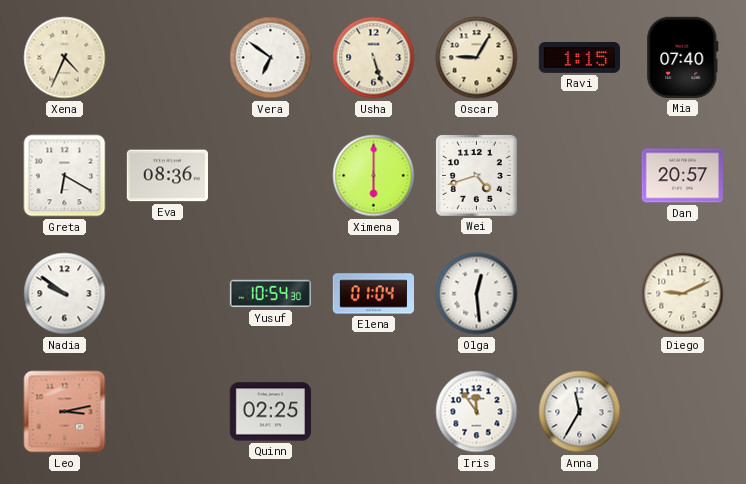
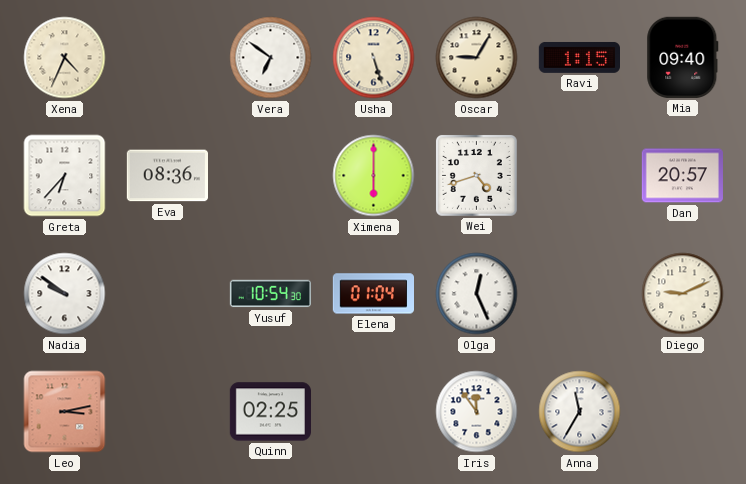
Mia: 07:40 -> 09:40
Greta: 6:20 -> 6:37
Olga: 12:29 -> 12:26
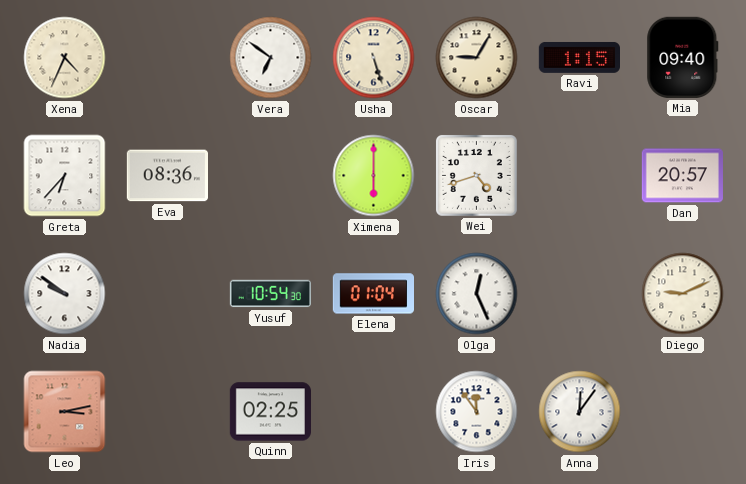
Anna: 11:35 -> 12:06
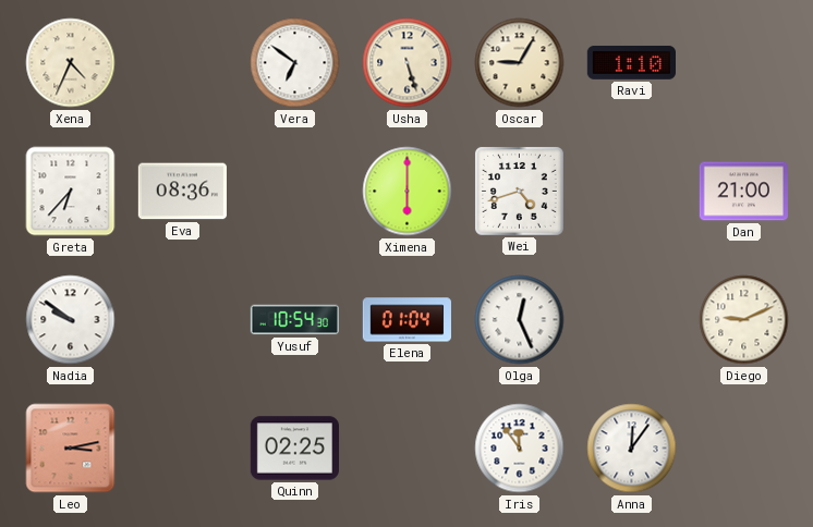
Ravi: 1:15 -> 1:10
Mia: 09:40 -> none
Dan: 20:57 -> 21:00
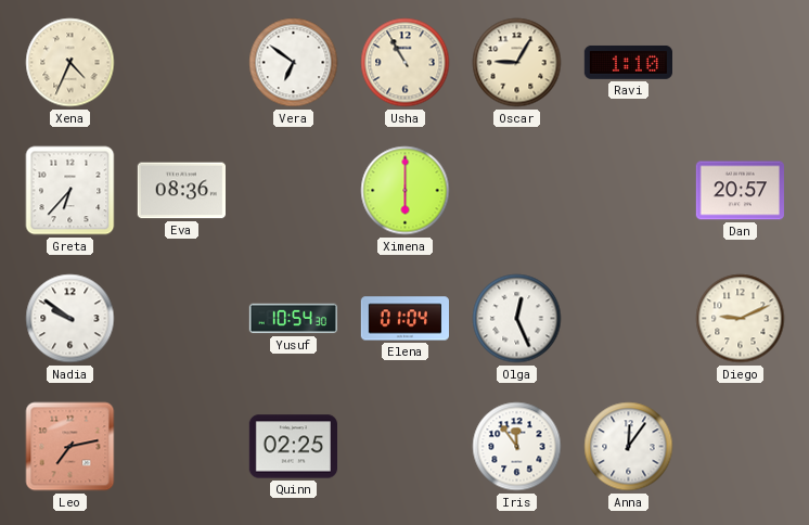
Usha: 5:27 -> 10:55
Wei: 4:42 -> none
Dan: 21:00 -> 20:57
Leo: 3:13 -> 7:13
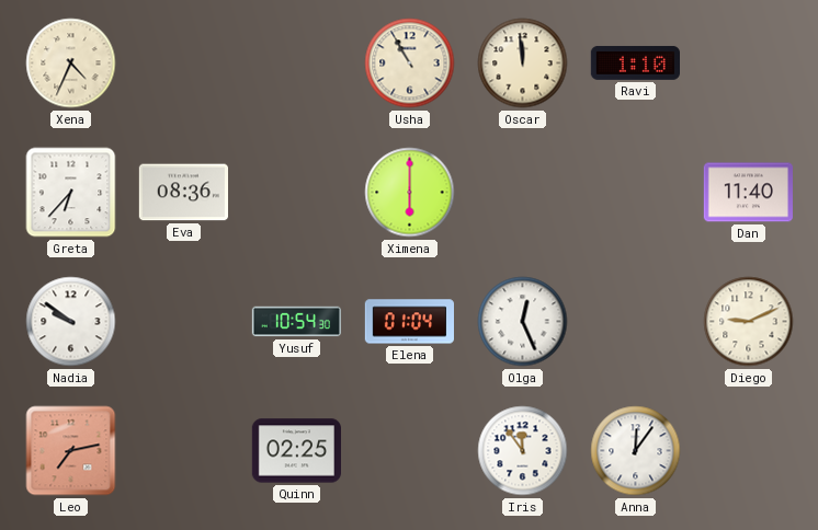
Vera: 6:51 -> none
Oscar: 9:05 -> 11:59
Dan: 20:57 -> 11:40
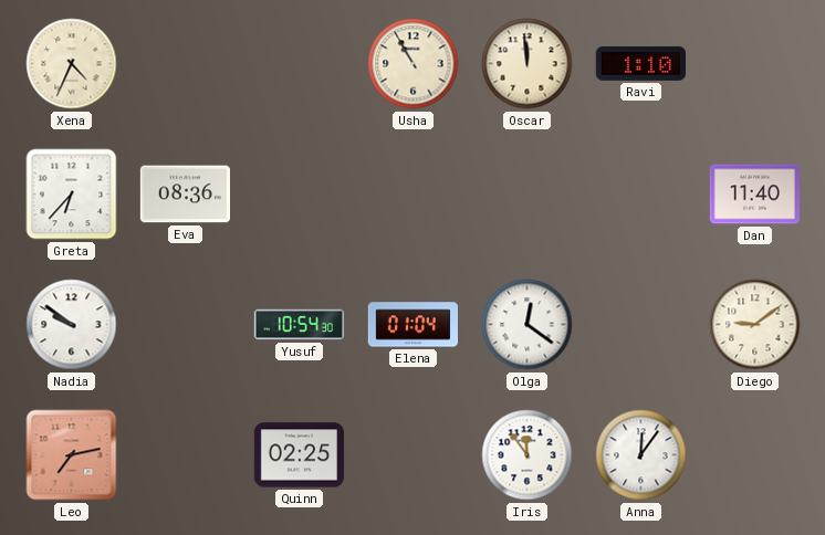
Ximena: 6:00 -> none
Olga: 12:26 -> 12:21
Diego: 9:11 -> 9:09
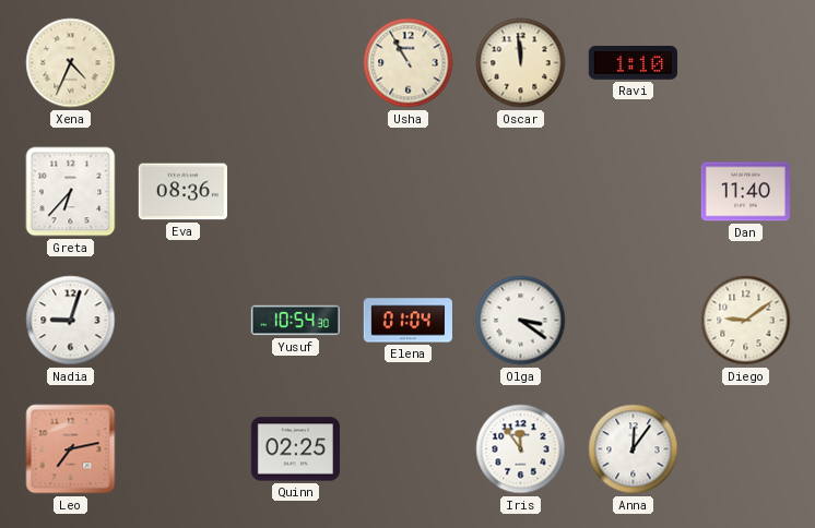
Nadia: 9:51 -> 9:03
Olga: 12:21 -> 3:21
